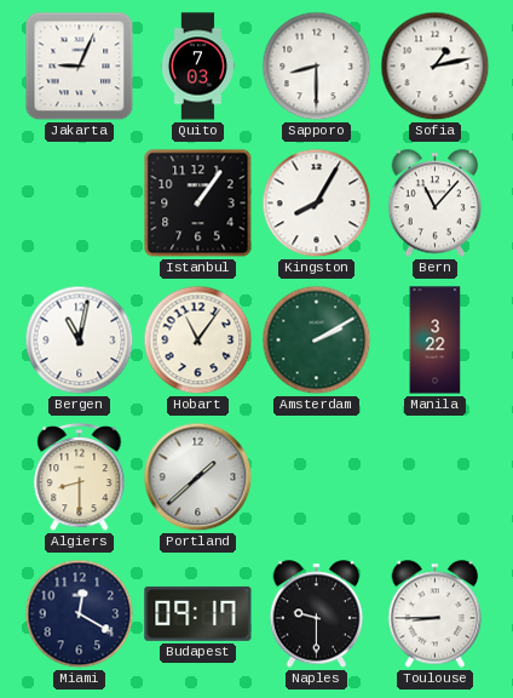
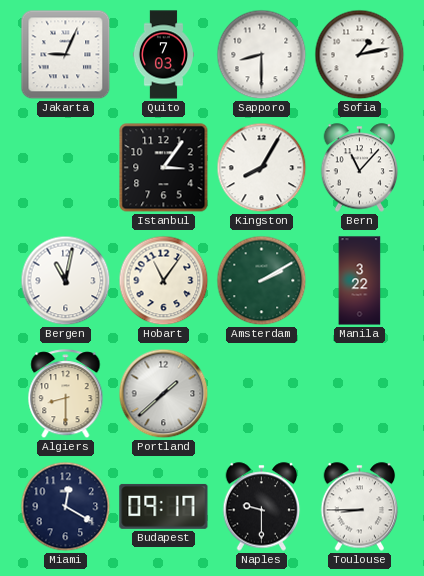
Istanbul: 1:06 -> 3:06
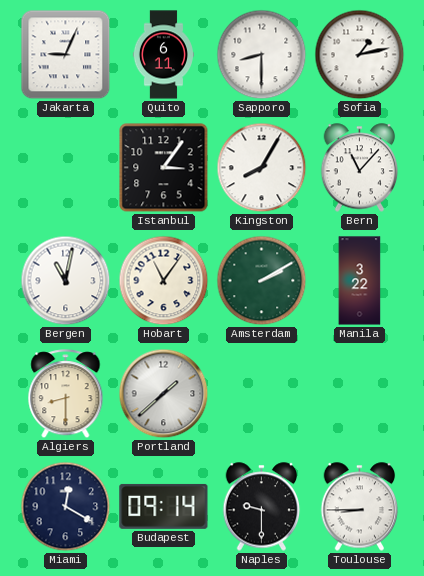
Quito: 7:03 -> 6:11
Budapest: 09:17 -> 09:14
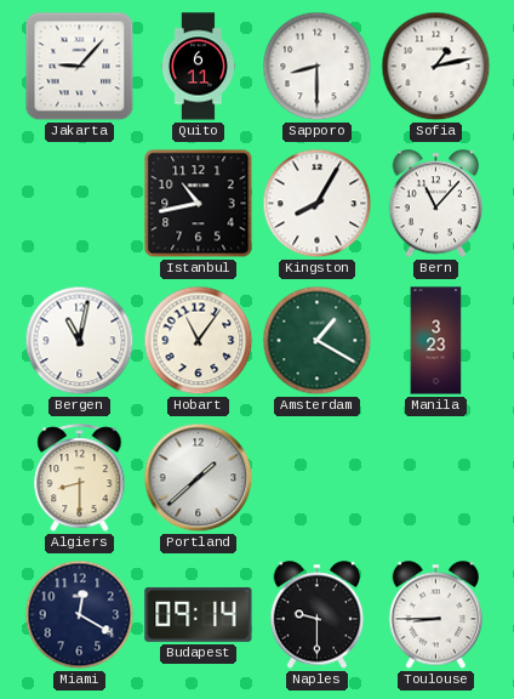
Jakarta: 9:04 -> 9:07
Istanbul: 3:06 -> 10:43
Amsterdam: 2:10 -> 1:20
Manila: 3:22 -> 3:23
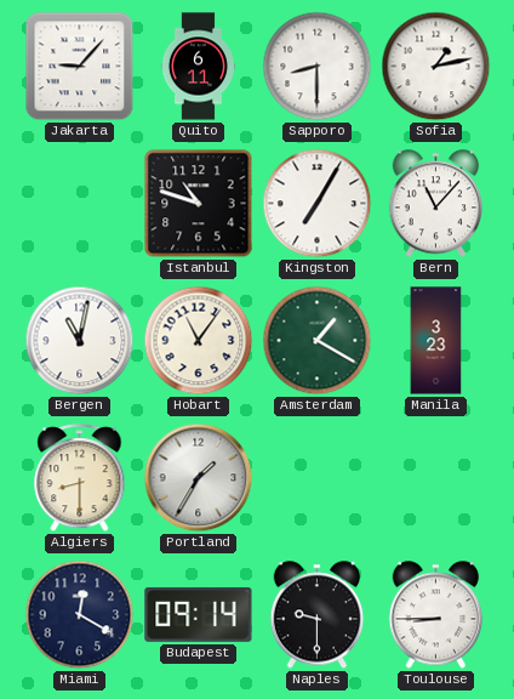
Istanbul: 10:43 -> 10:48
Kingston: 8:05 -> 7:05
Portland: 1:38 -> 1:35
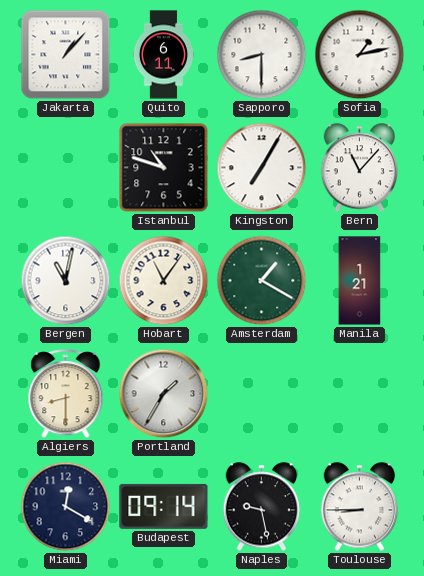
Jakarta: 9:07 -> 1:07
Manila: 3:23 -> 1:21
Naples: 9:30 -> 9:28
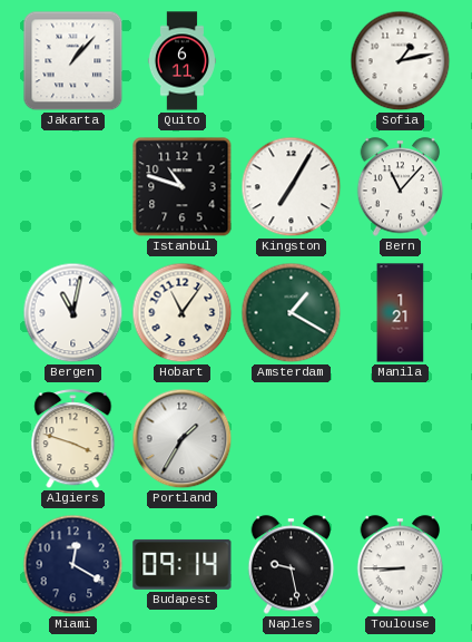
Sapporo: 8:30 -> none
Algiers: 8:30 -> 3:48
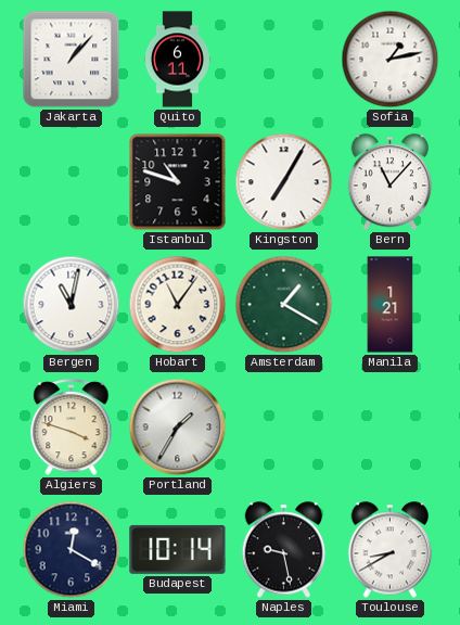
Budapest: 09:14 -> 10:14
Toulouse: 8:45 -> 8:40
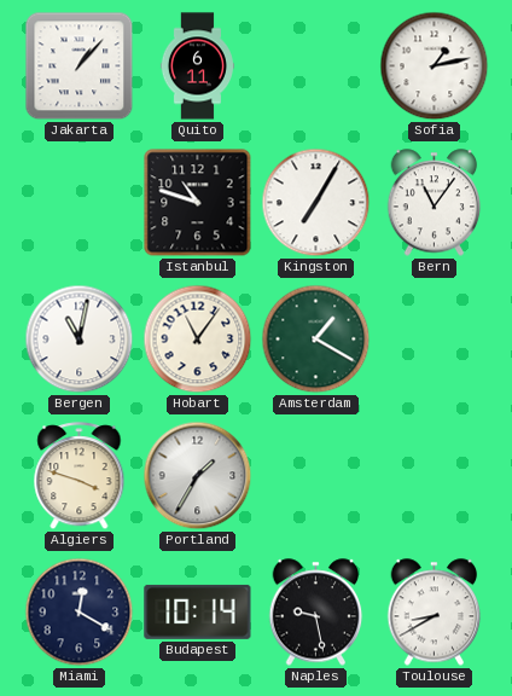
Bern: 11:07 -> 11:06
Manila: 1:21 -> none
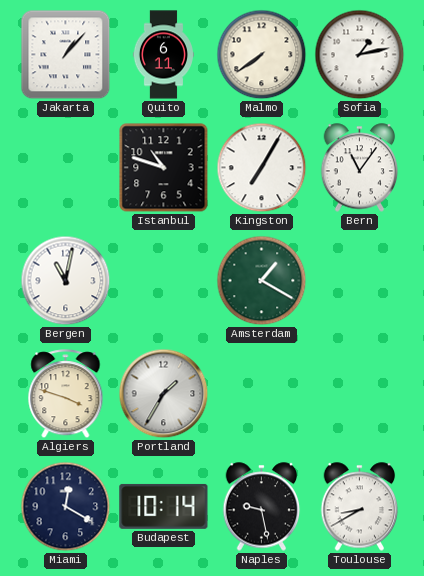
Malmo: none -> 7:39
Hobart: 11:06 -> none
